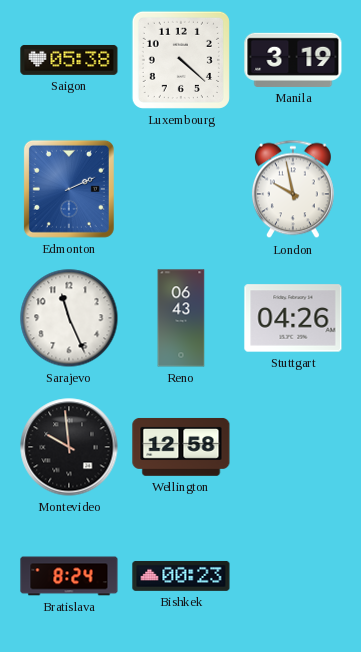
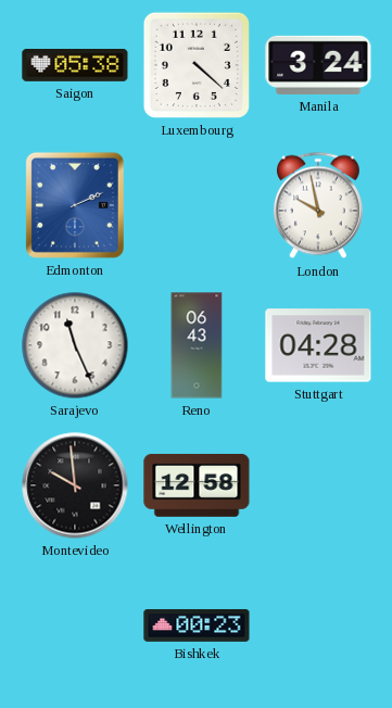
Manila: 3:19 -> 3:24
Stuttgart: 04:26 -> 04:28
Bratislava: 8:24 -> none
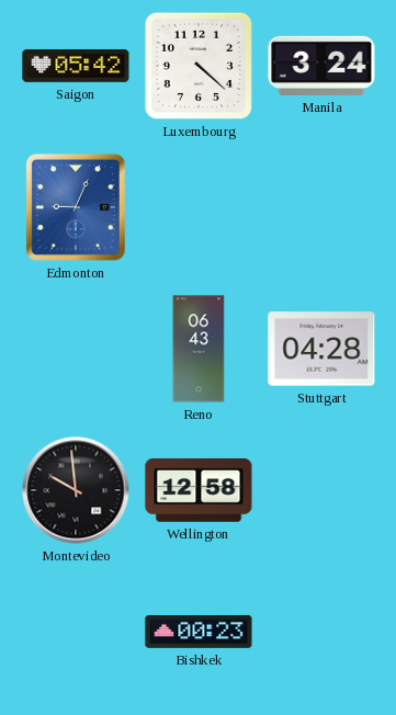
Saigon: 05:38 -> 05:42
Edmonton: 2:11 -> 9:04
London: 9:58 -> none
Sarajevo: 11:26 -> none
